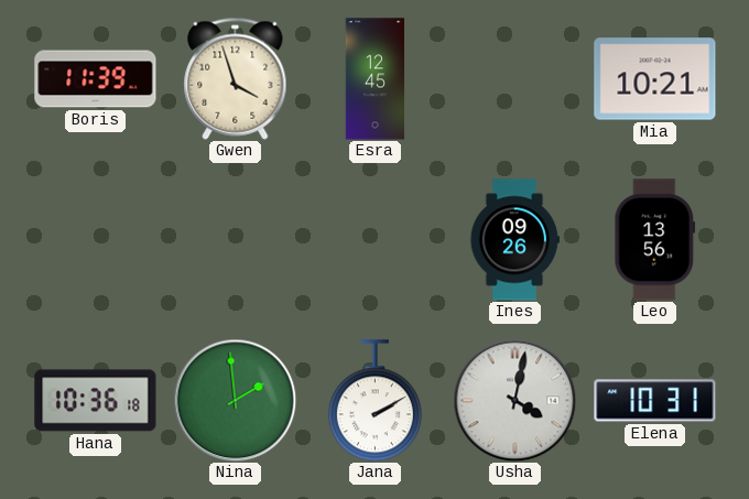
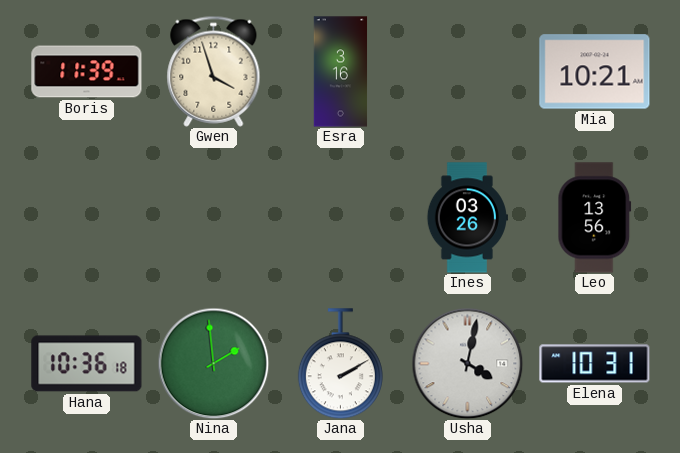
Esra: 12:45 -> 3:16
Ines: 09:26 -> 03:26
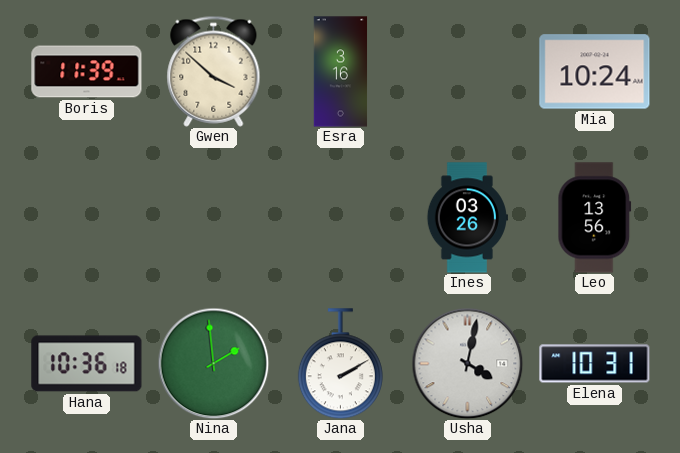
Gwen: 3:57 -> 3:52
Mia: 10:21 -> 10:24
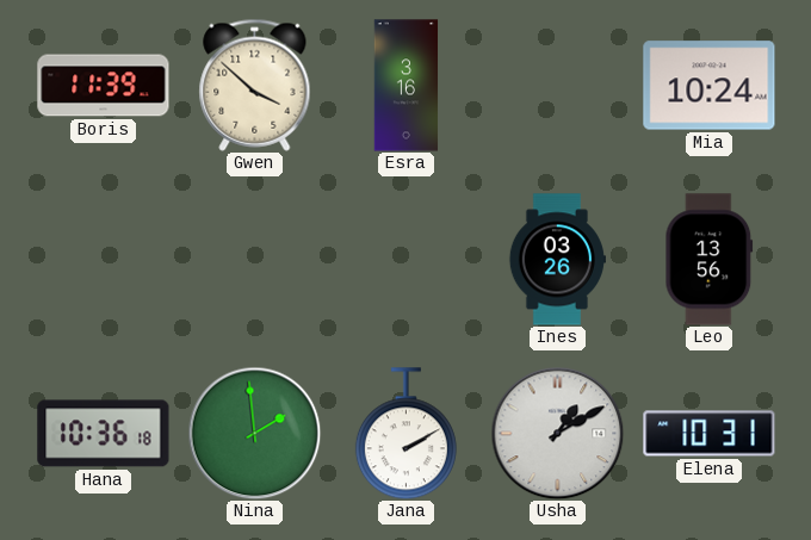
Usha: 4:02 -> 1:10
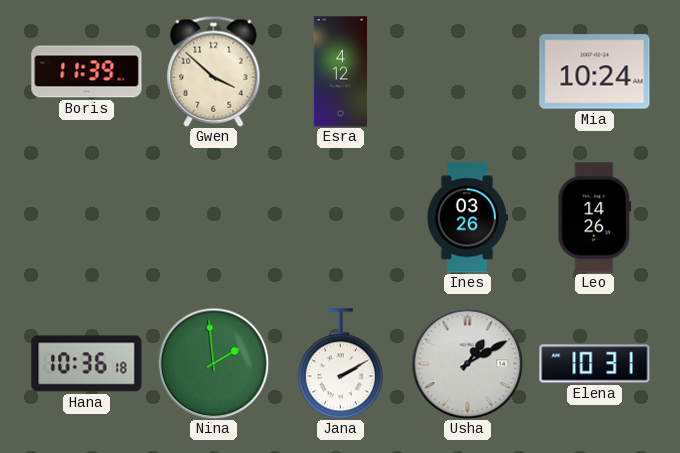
Esra: 3:16 -> 4:12
Leo: 13:56 -> 14:26
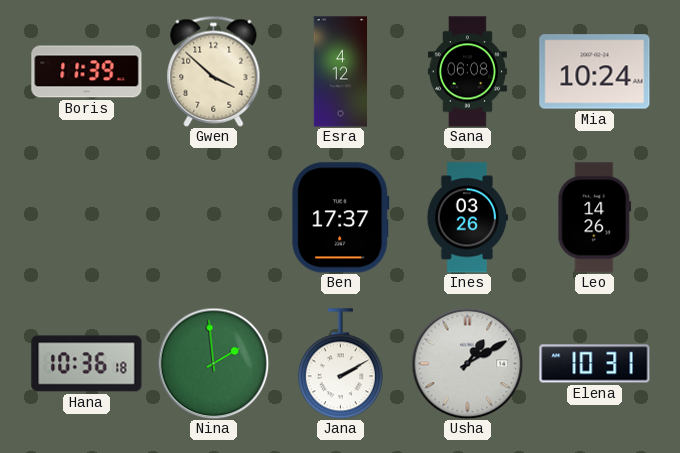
Sana: none -> 06:08
Ben: none -> 17:37
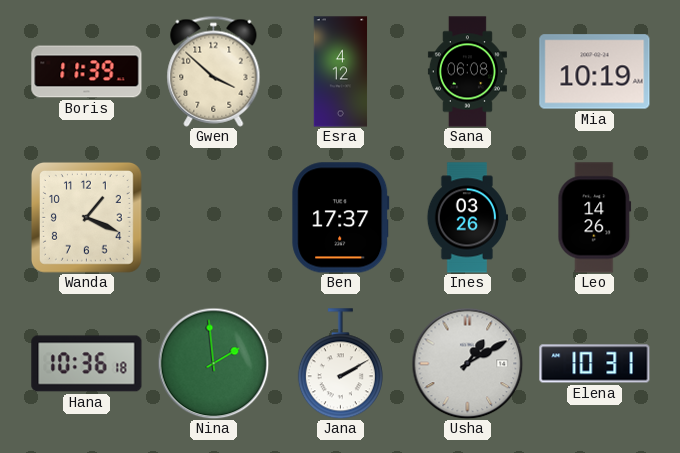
Mia: 10:24 -> 10:19
Wanda: none -> 1:19
